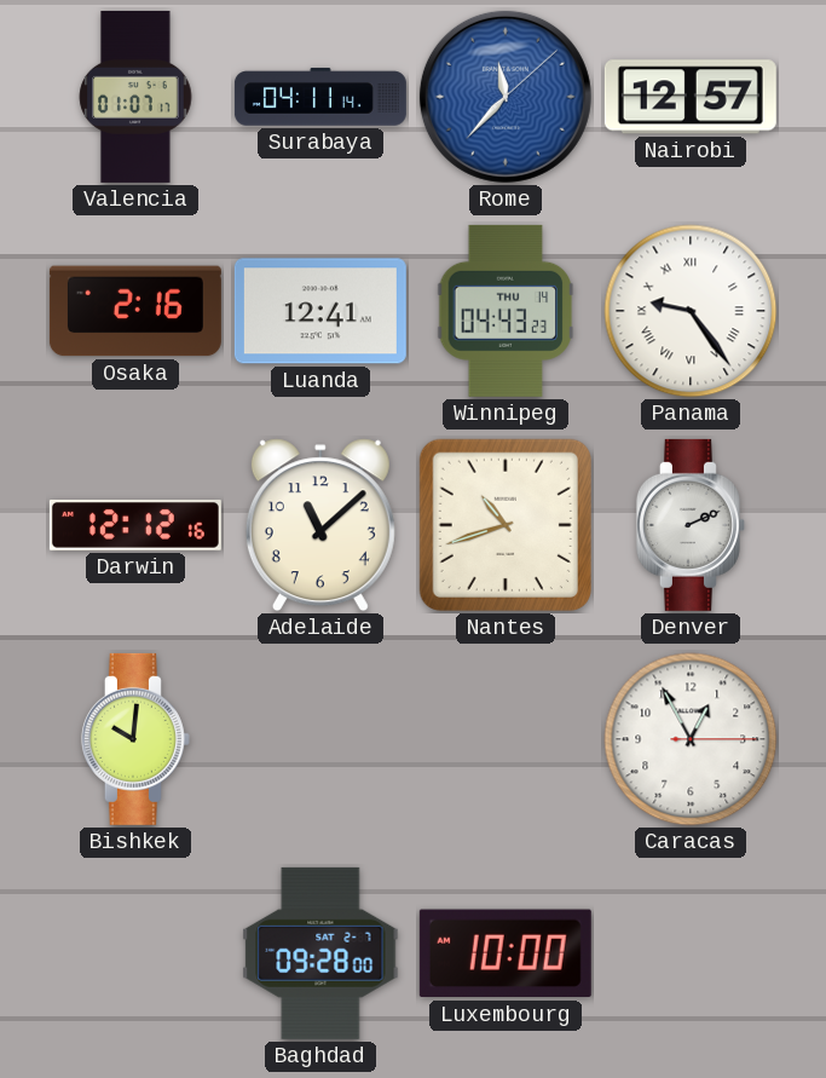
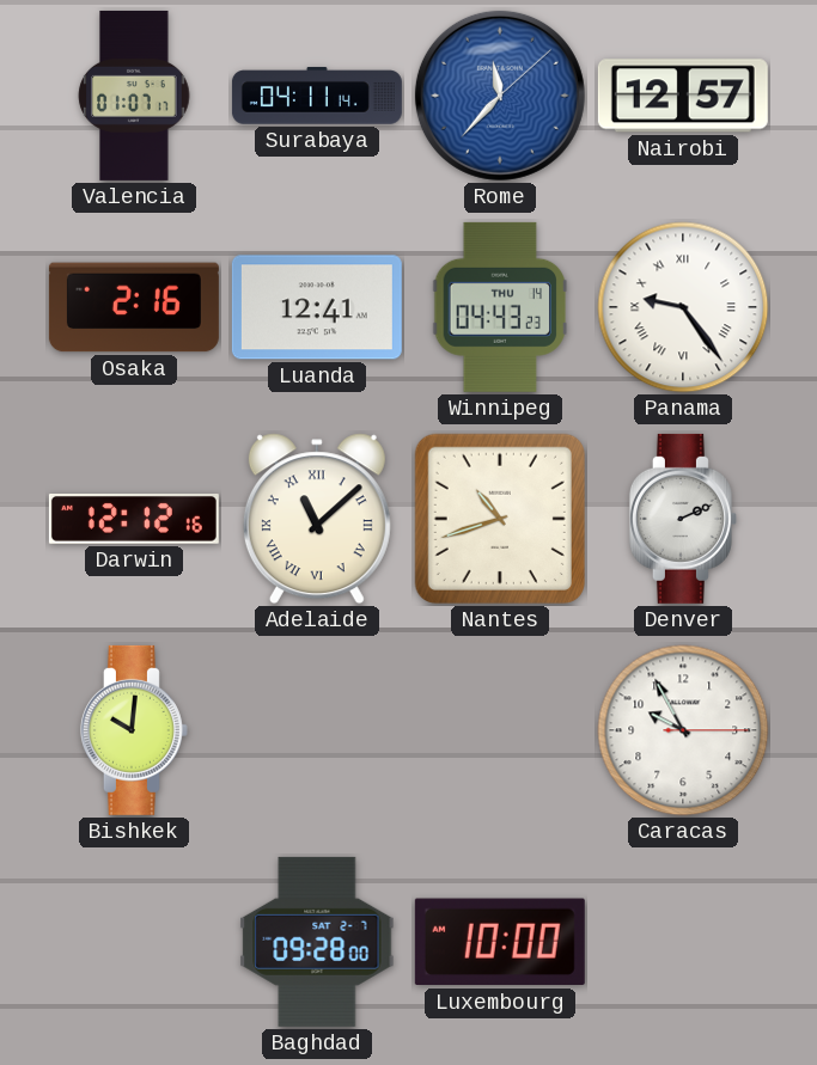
Adelaide numerals: Arabic -> Roman
Caracas: 12:55 -> 9:55
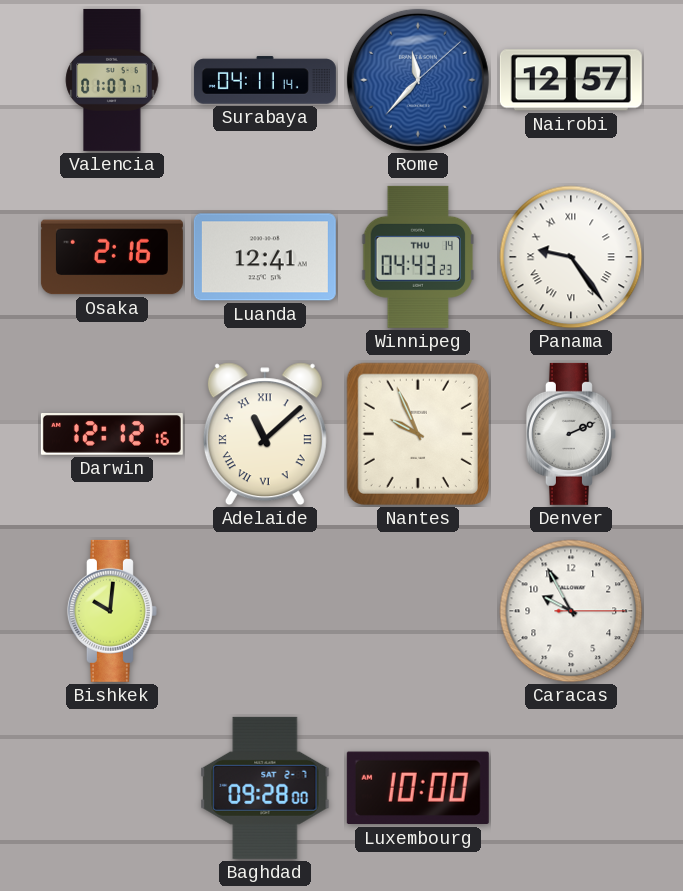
Nantes: 10:42 -> 9:56
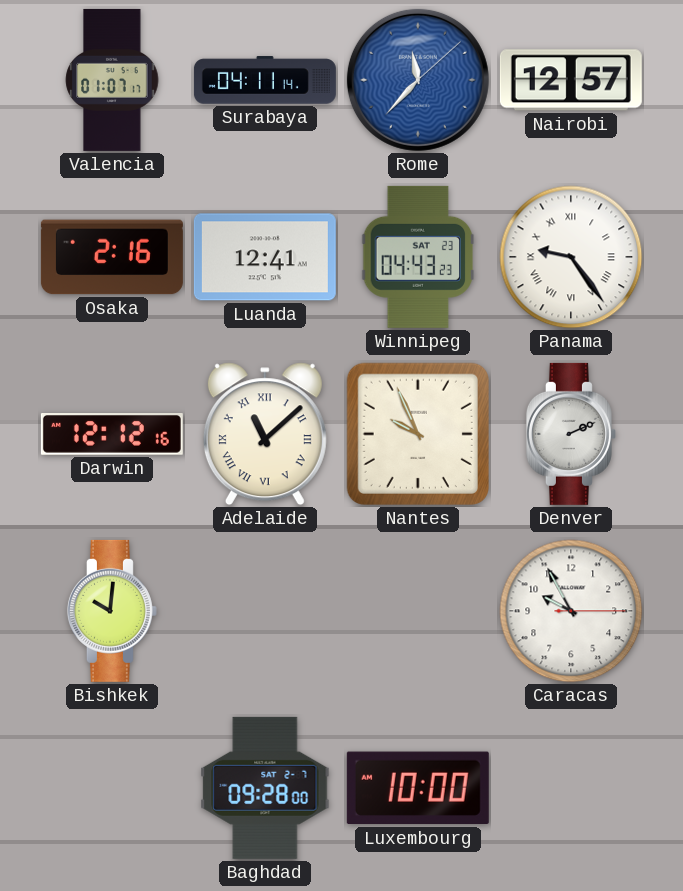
Winnipeg date: THU 14 -> SAT 23
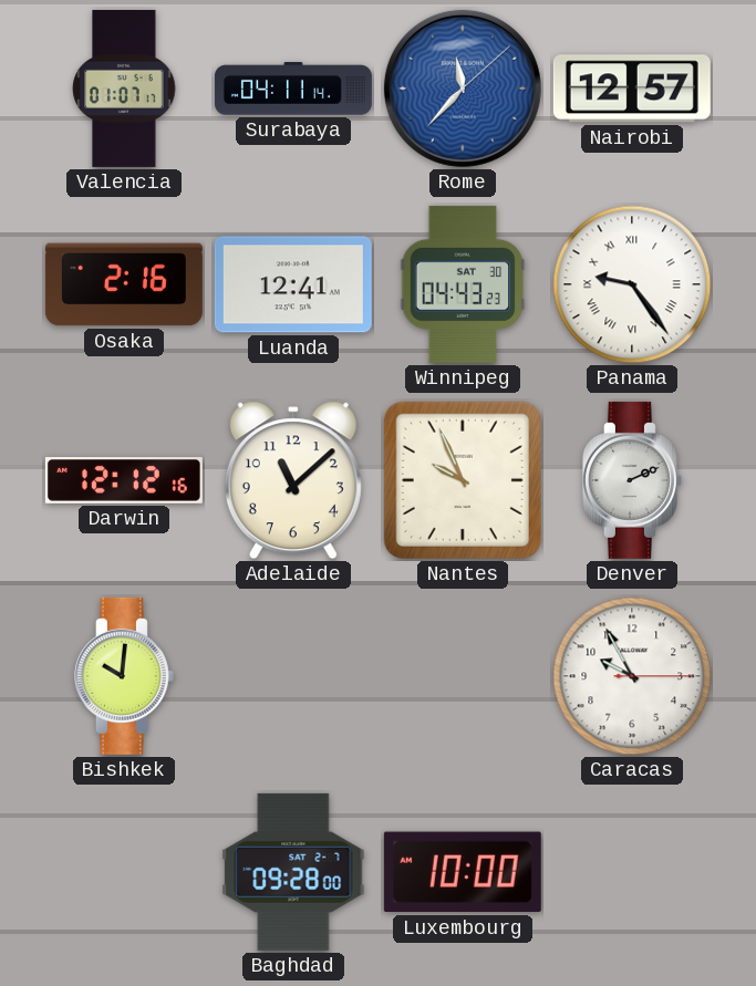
Winnipeg date: SAT 23 -> SAT 30
Adelaide numerals: Roman -> Arabic
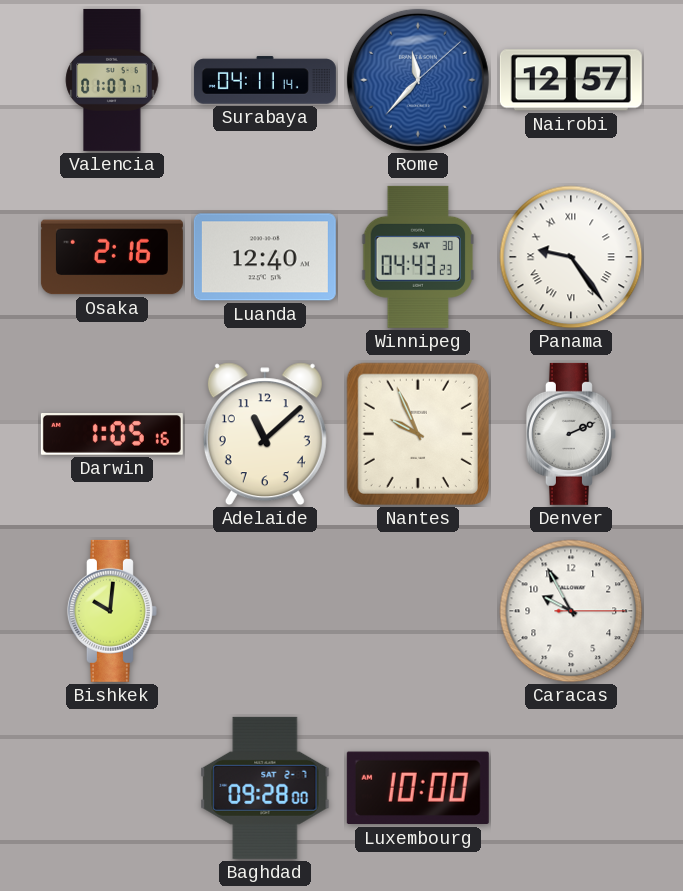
Luanda: 12:41 -> 12:40
Darwin: 12:12 -> 1:05
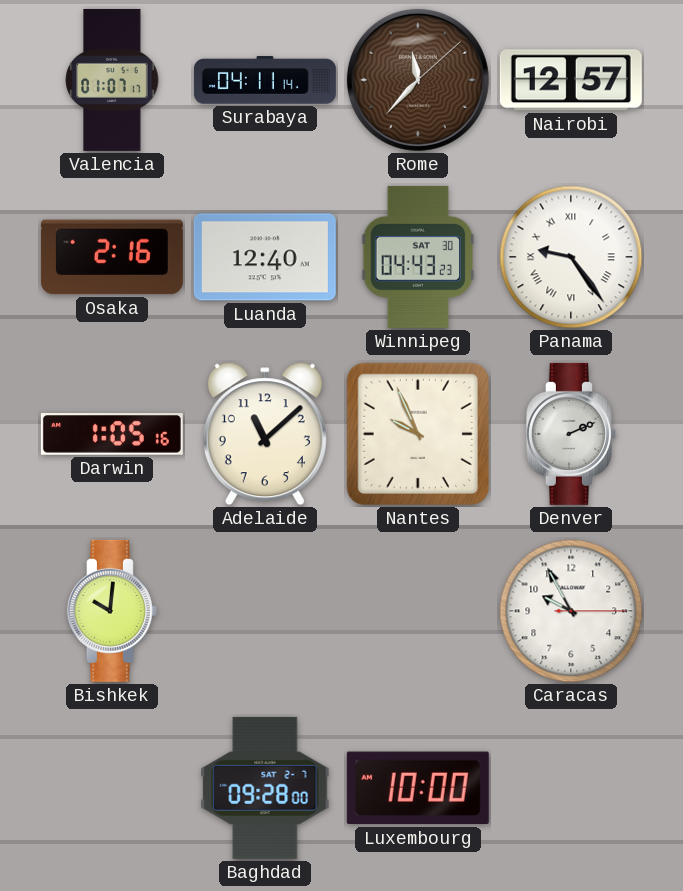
Rome dial: blue -> brown
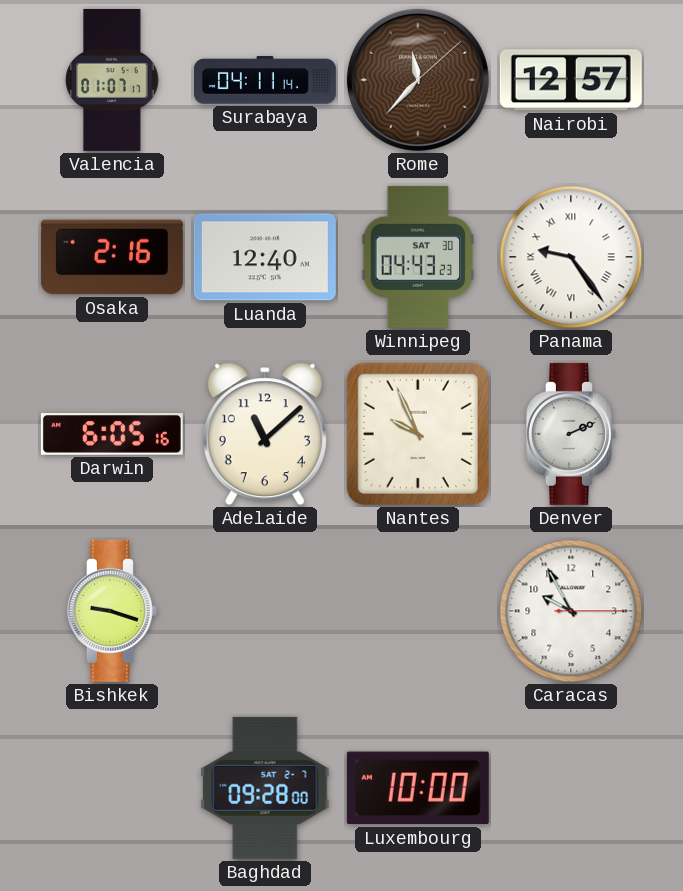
Darwin: 1:05 -> 6:05
Bishkek: 10:01 -> 9:18
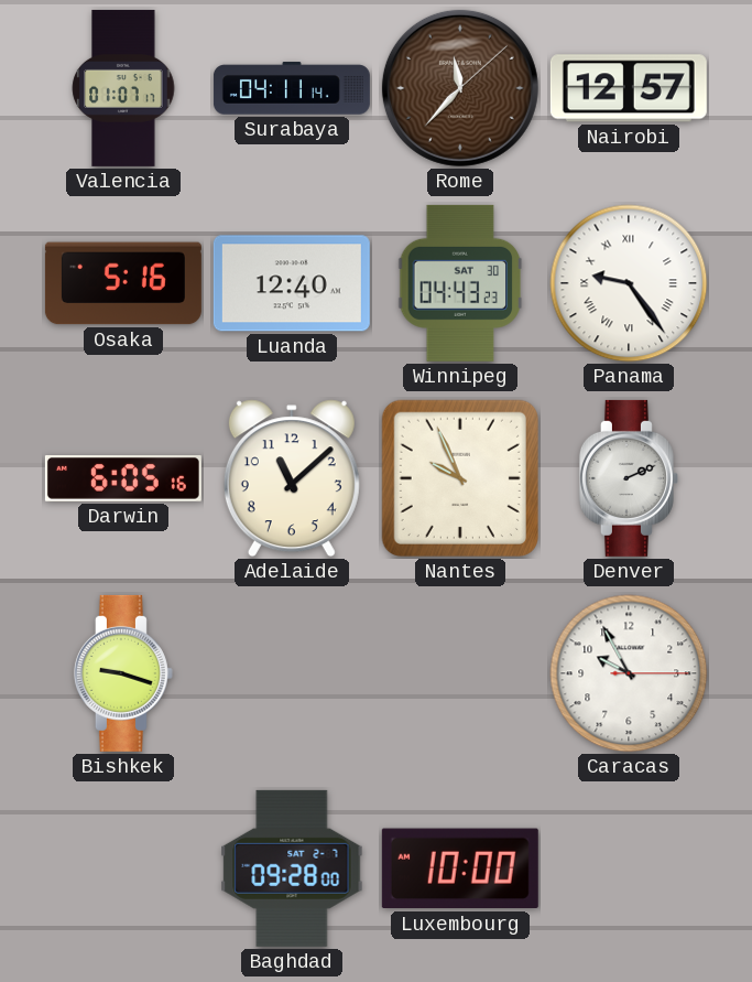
Osaka: 2:16 -> 5:16
